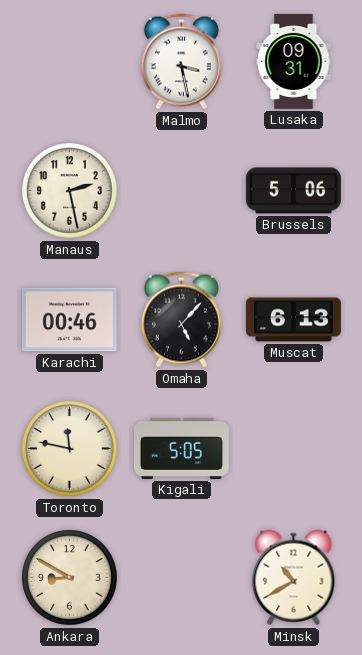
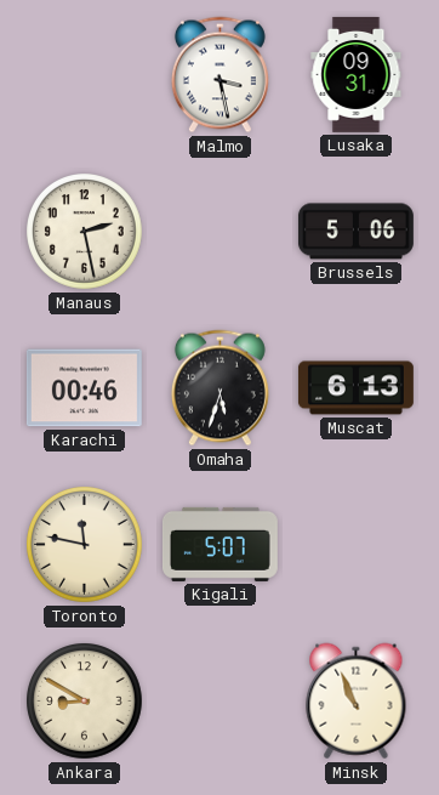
Omaha: 5:07 -> 5:33
Kigali: 5:05 -> 5:07
Minsk: 10:40 -> 10:56
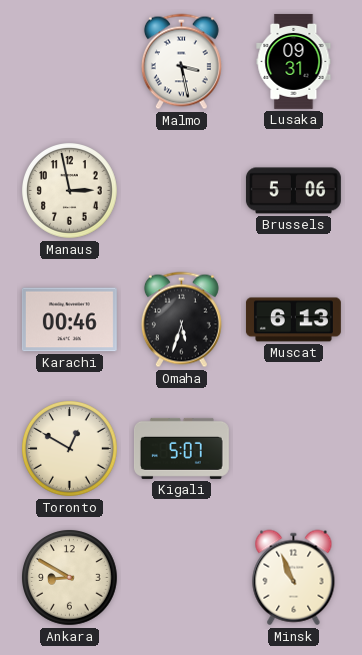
Manaus: 2:28 -> 2:58
Toronto: 11:47 -> 12:50
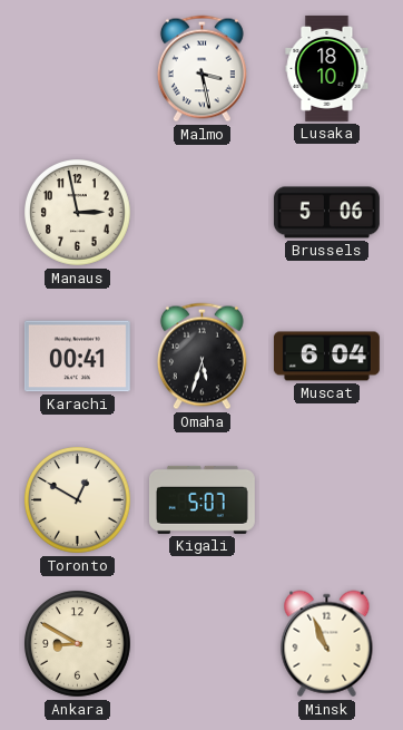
Lusaka: 09:31 -> 18:10
Karachi: 00:46 -> 00:41
Muscat: 6:13 -> 6:04
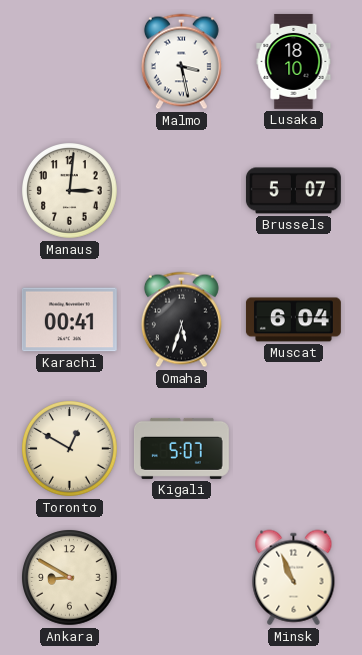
Manaus: 2:58 -> 3:01
Brussels: 5:06 -> 5:07
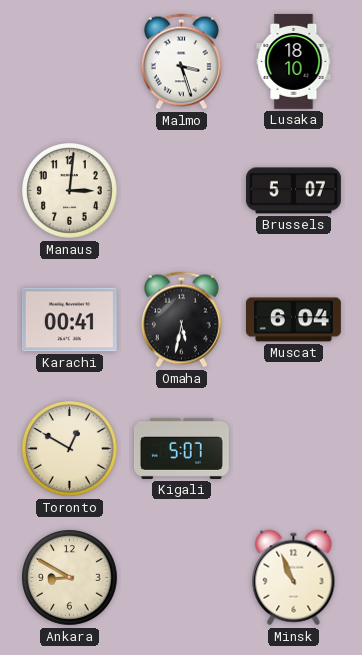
Malmo: 3:28 -> 3:27
Omaha: 5:33 -> 5:32
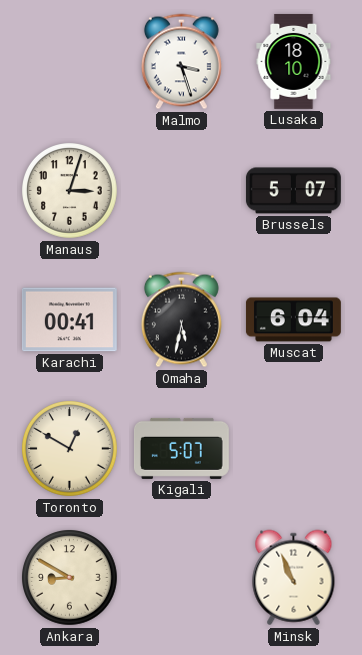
Manaus: 3:01 -> 3:03
